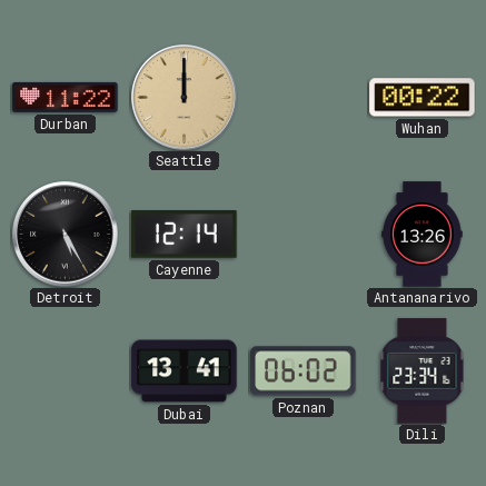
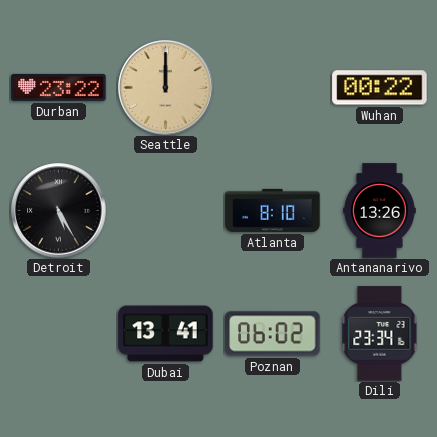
Durban: 11:22 -> 23:22
Cayenne: 12:14 -> none
Atlanta: none -> 8:10
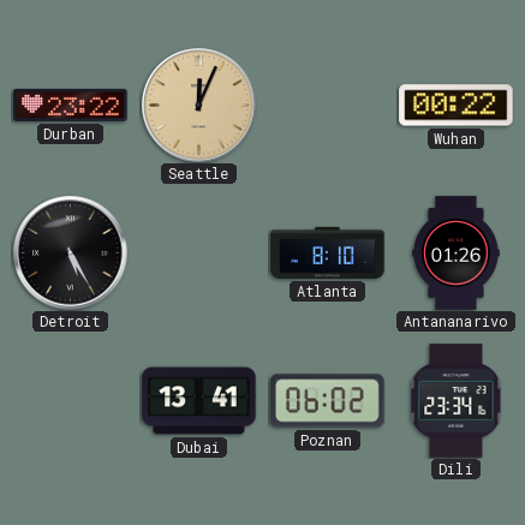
Seattle: 12:00 -> 12:04
Antananarivo: 13:26 -> 01:26
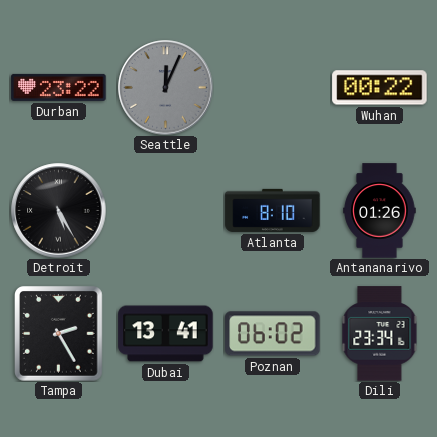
Seattle dial: champagne -> grey
Tampa: none -> 2:25
